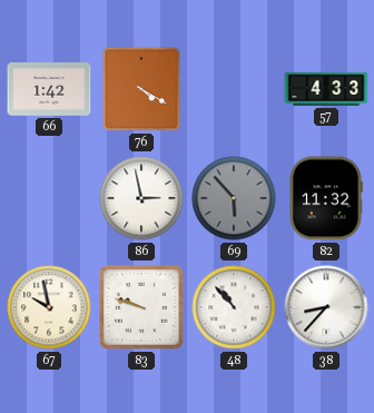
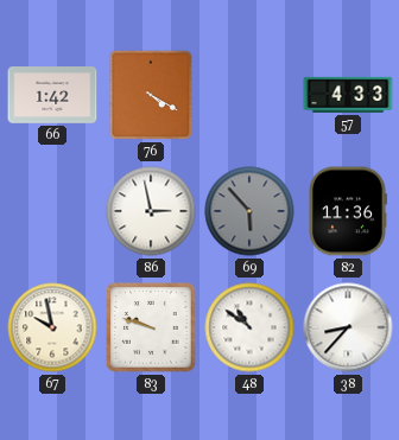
82: 11:32 -> 11:36
48: 10:53 -> 10:51
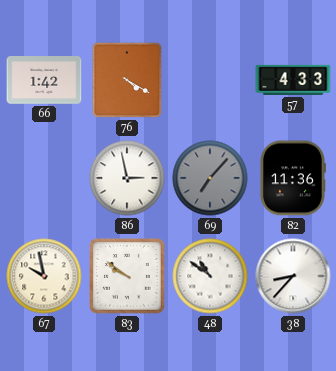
69: 5:53 -> 7:07
83: 9:48 -> 9:51
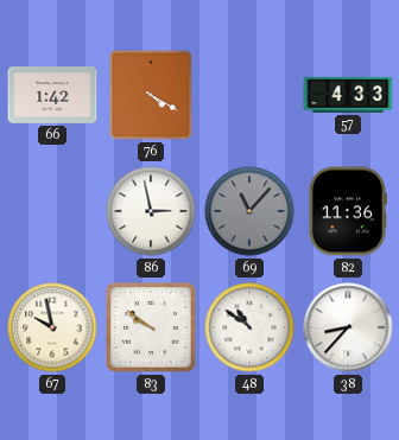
69: 7:07 -> 11:07
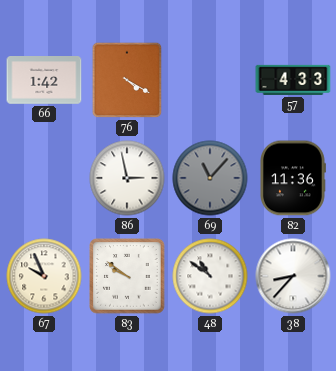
67: 9:58 -> 9:56
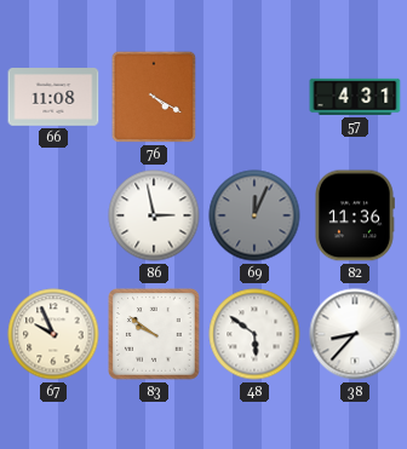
66: 1:42 -> 11:08
57: 4:33 -> 4:31
69: 11:07 -> 12:04
48: 10:51 -> 5:51
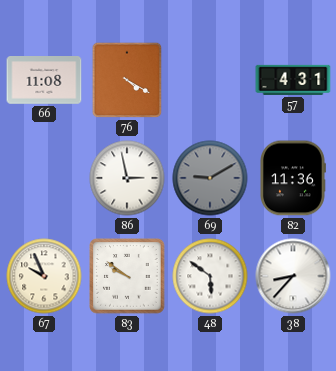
69: 12:04 -> 9:10
